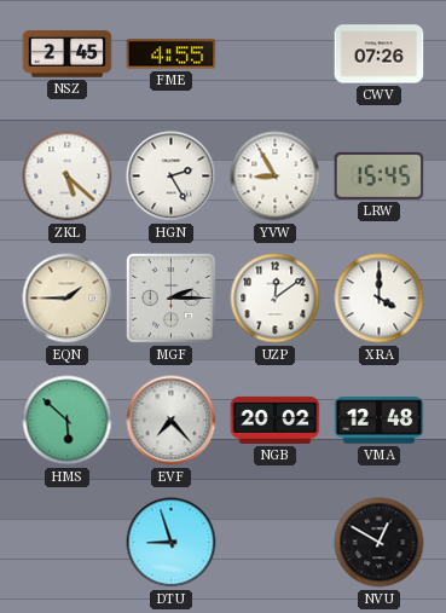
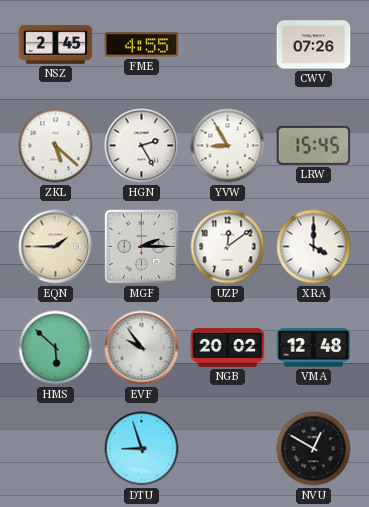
EVF: 7:23 -> 9:54
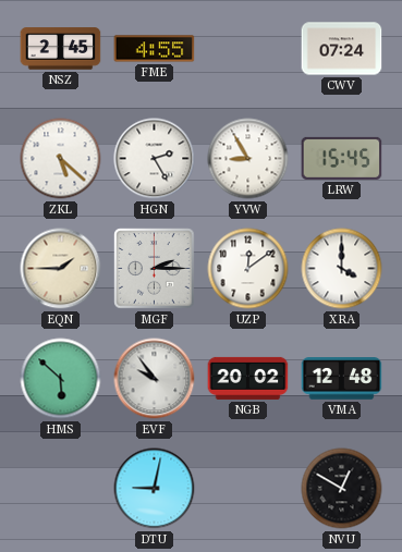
CWV: 07:26 -> 07:24
DTU: 8:57 -> 9:02
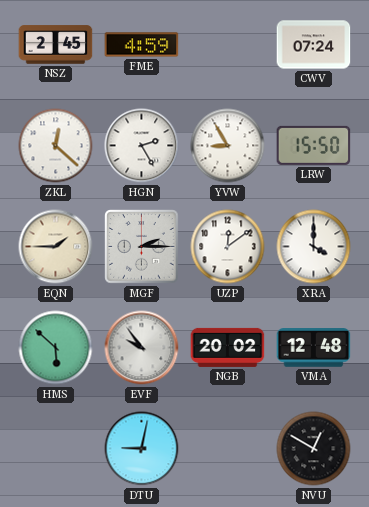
FME: 4:55 -> 4:59
ZKL: 5:22 -> 12:22
LRW: 15:45 -> 15:50
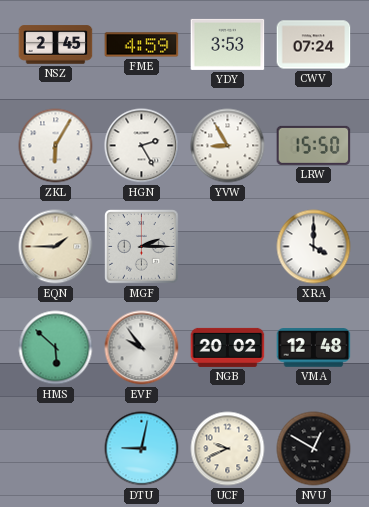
YDY: none -> 3:53
ZKL: 12:22 -> 6:05
UZP: 12:09 -> none
UCF: none -> 9:41
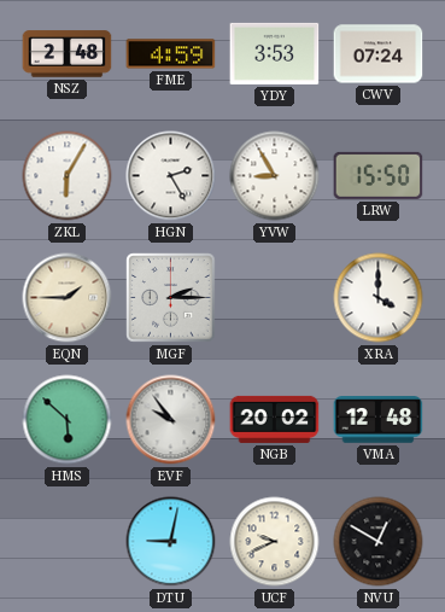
NSZ: 2:45 -> 2:48
